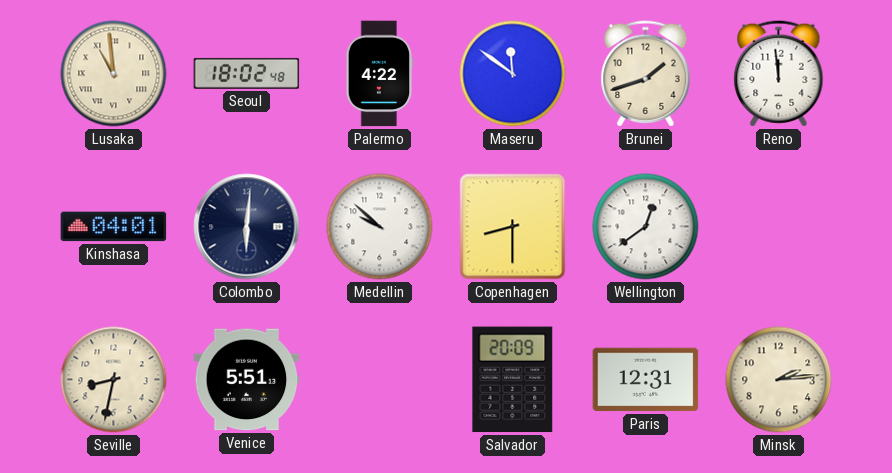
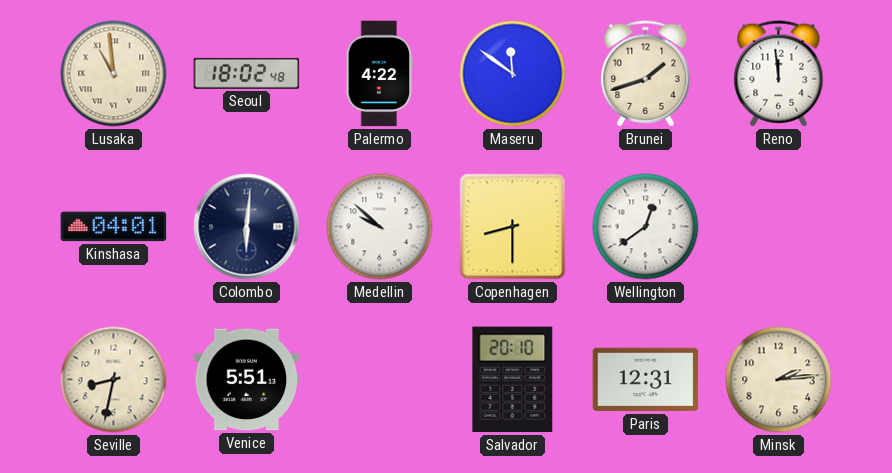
Salvador: 20:09 -> 20:10
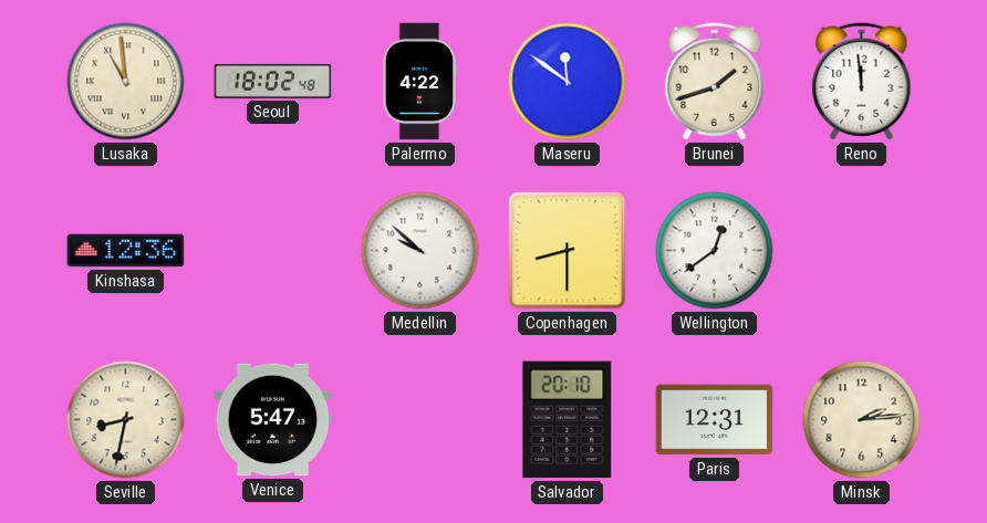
Kinshasa: 04:01 -> 12:36
Colombo: 6:01 -> none
Venice: 5:51 -> 5:47
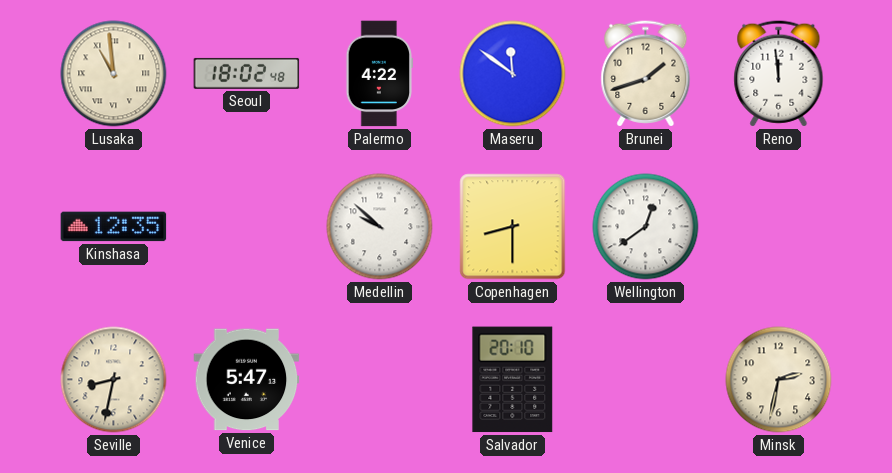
Kinshasa: 12:36 -> 12:35
Paris: 12:31 -> none
Minsk: 2:14 -> 2:32
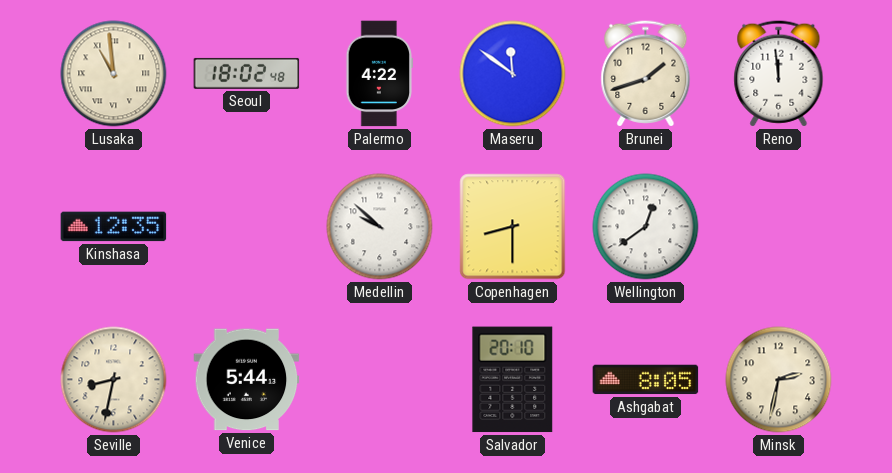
Venice: 5:47 -> 5:44
Ashgabat: none -> 8:05
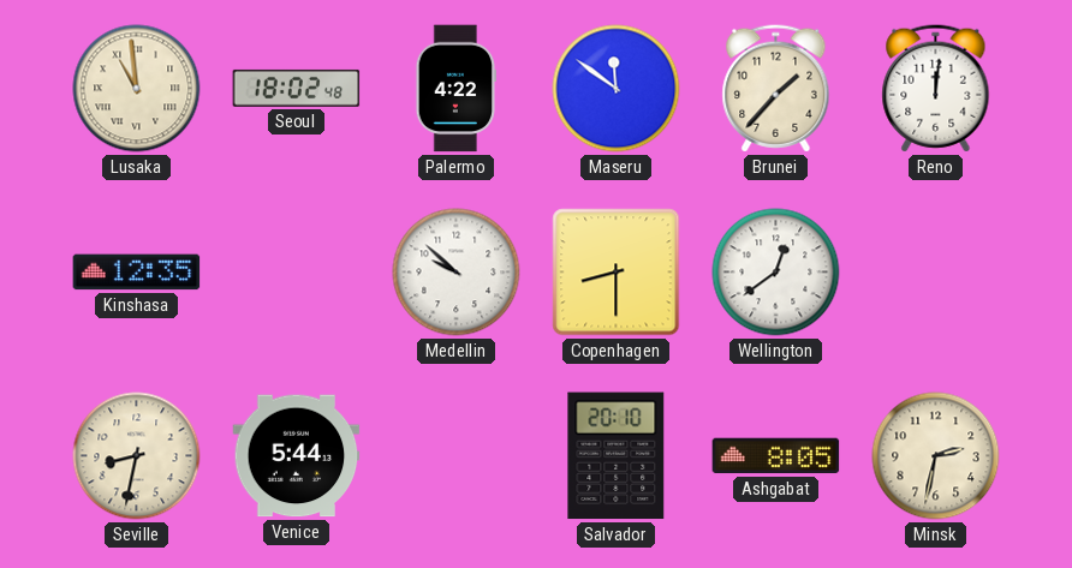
Brunei: 1:42 -> 1:37
Reno: 11:59 -> 12:01
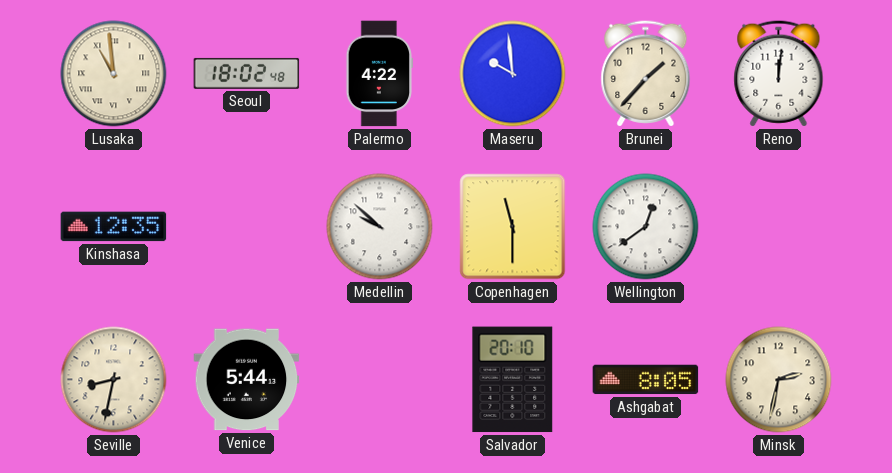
Maseru: 11:51 -> 9:59
Copenhagen: 8:30 -> 11:30
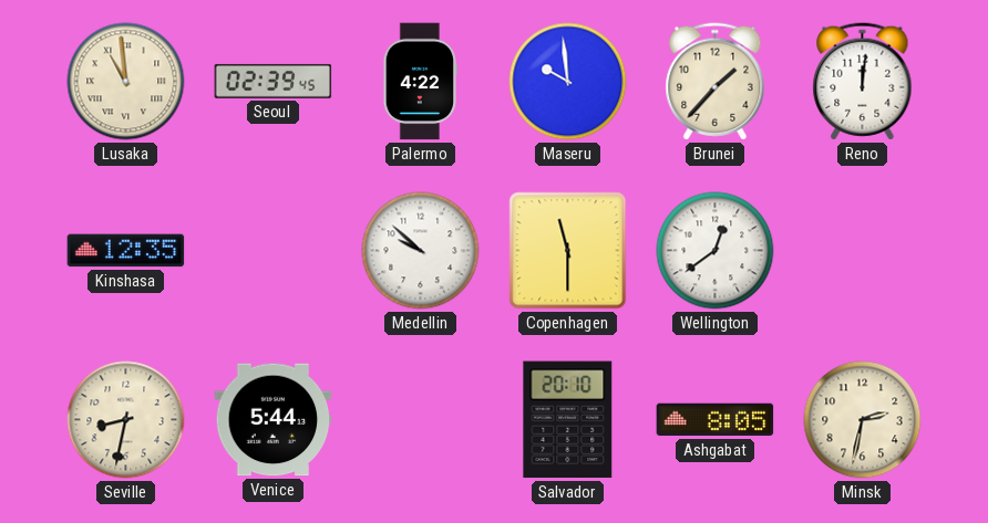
Seoul: 18:02 -> 02:39
